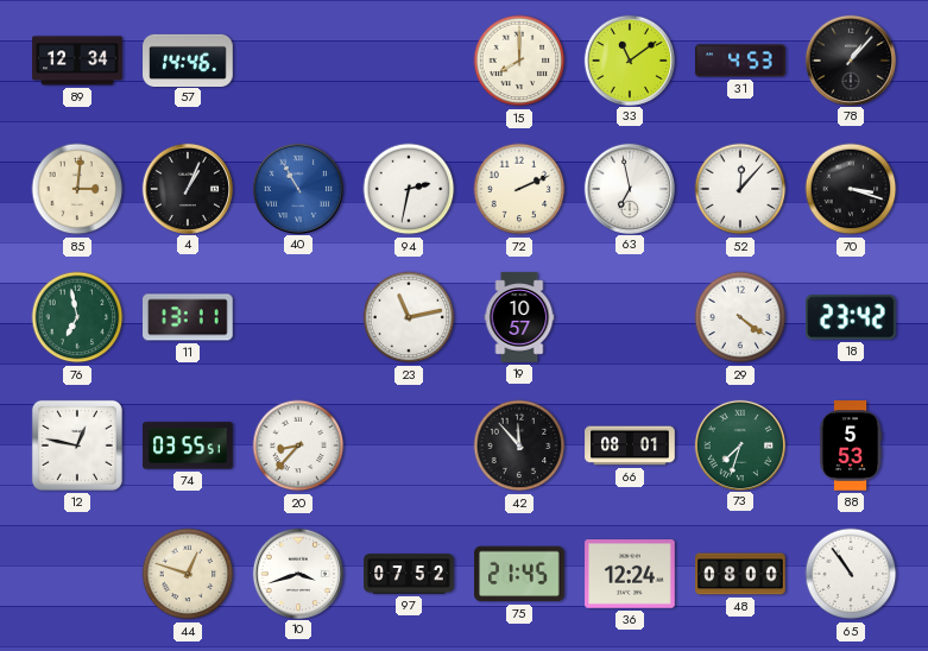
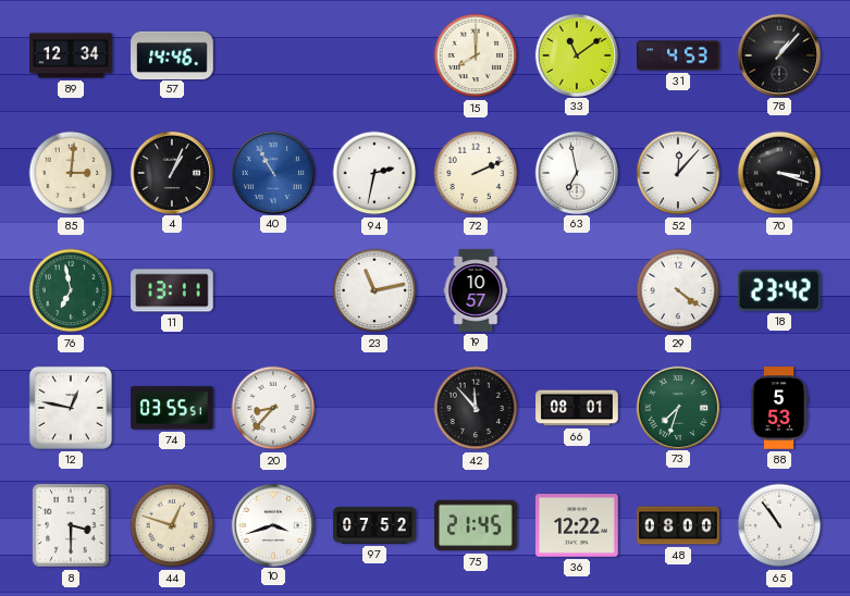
8: none -> 3:30
36: 12:24 -> 12:22
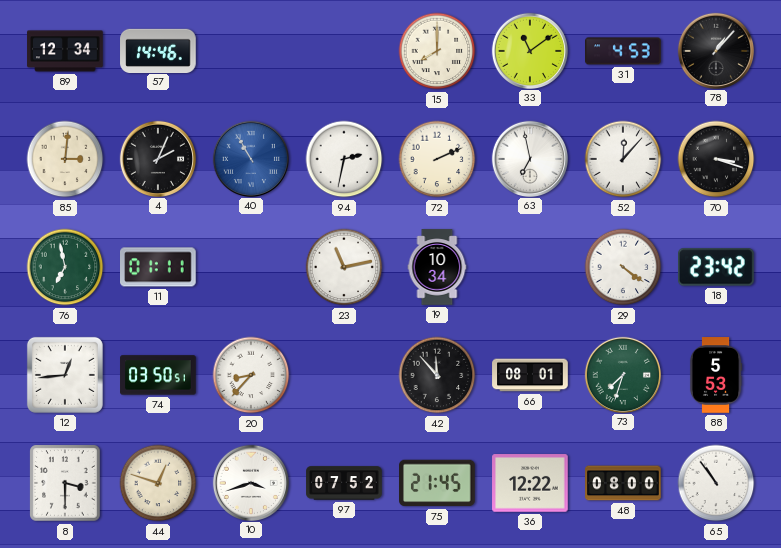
4: 1:04 -> 2:04
11: 13:11 -> 01:11
19: 10:57 -> 10:34
12: 12:47 -> 12:44
74: 03:55 -> 03:50
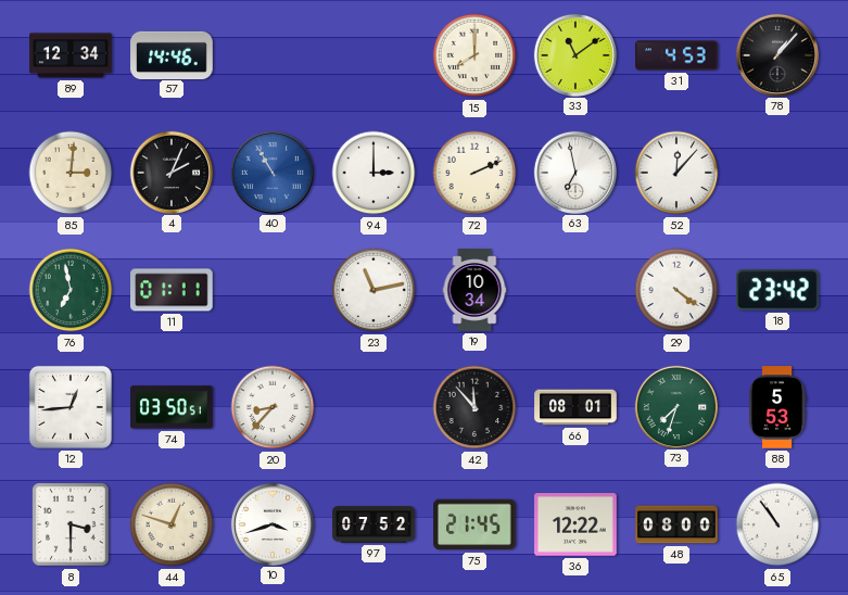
94: 2:32 -> 3:00
70: 3:18 -> none
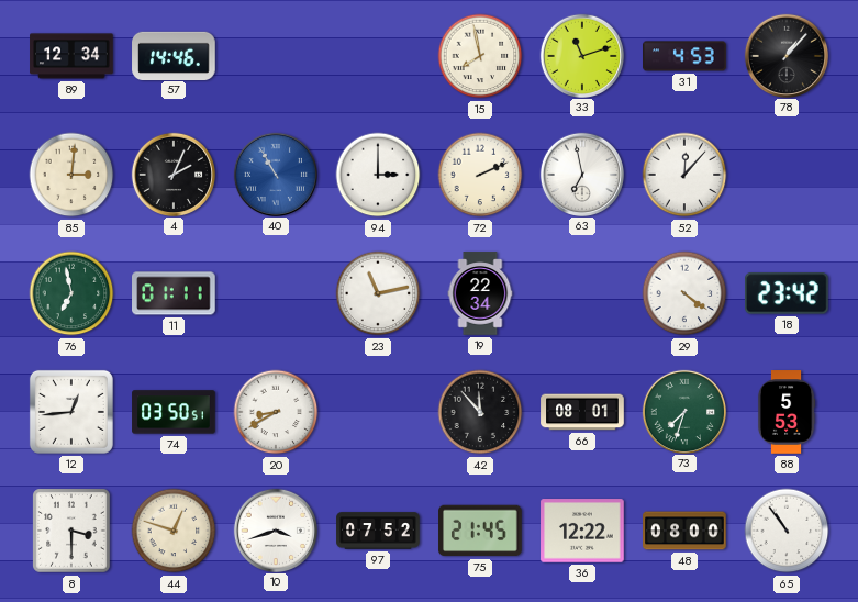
15: 8:00 -> 7:58
33: 11:09 -> 11:12
19: 10:34 -> 22:34
20: 8:37 -> 8:40
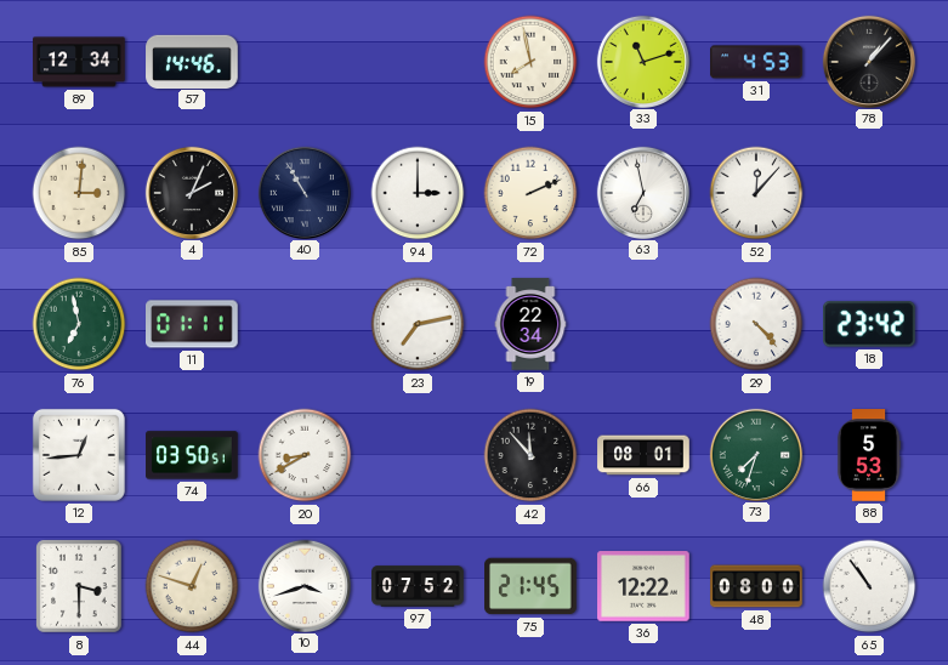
40 dial: blue -> navy
23: 11:13 -> 7:13
29: 4:21 -> 4:23
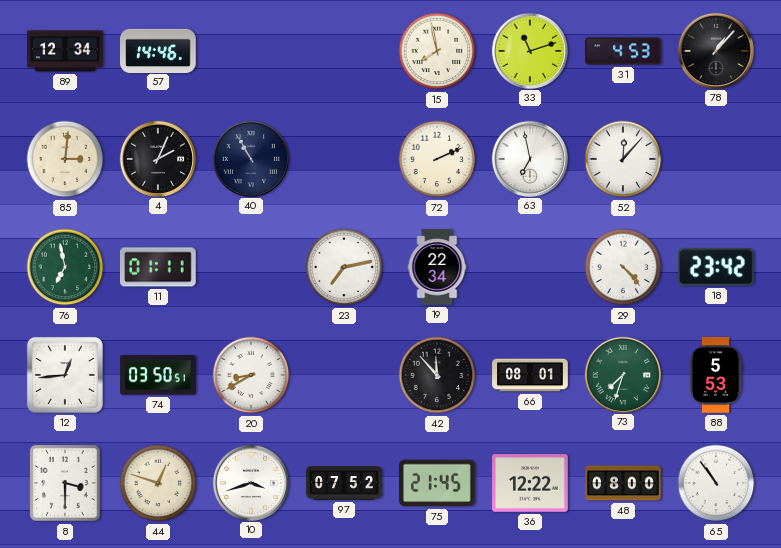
94: 3:00 -> none
